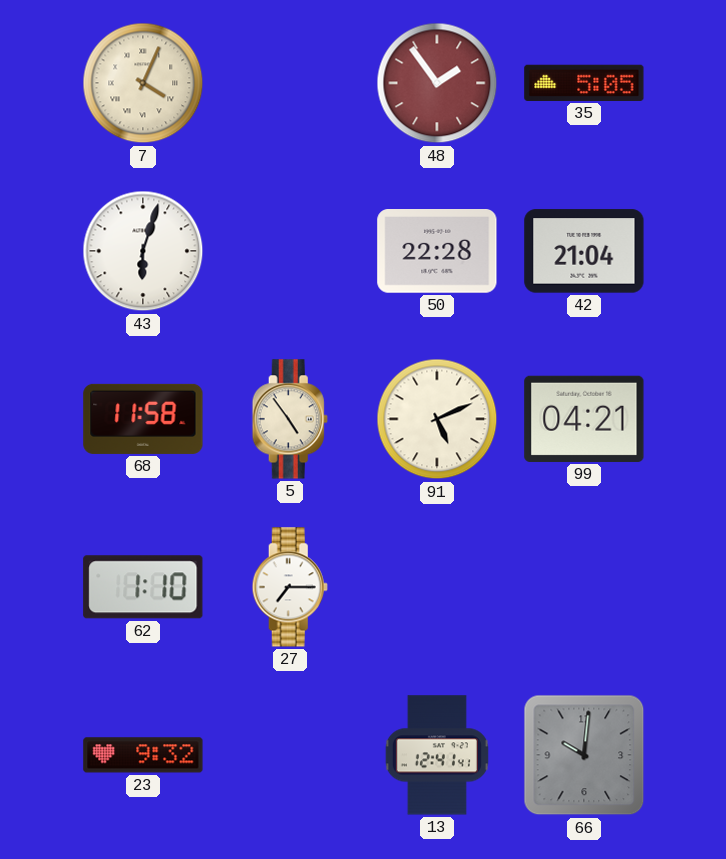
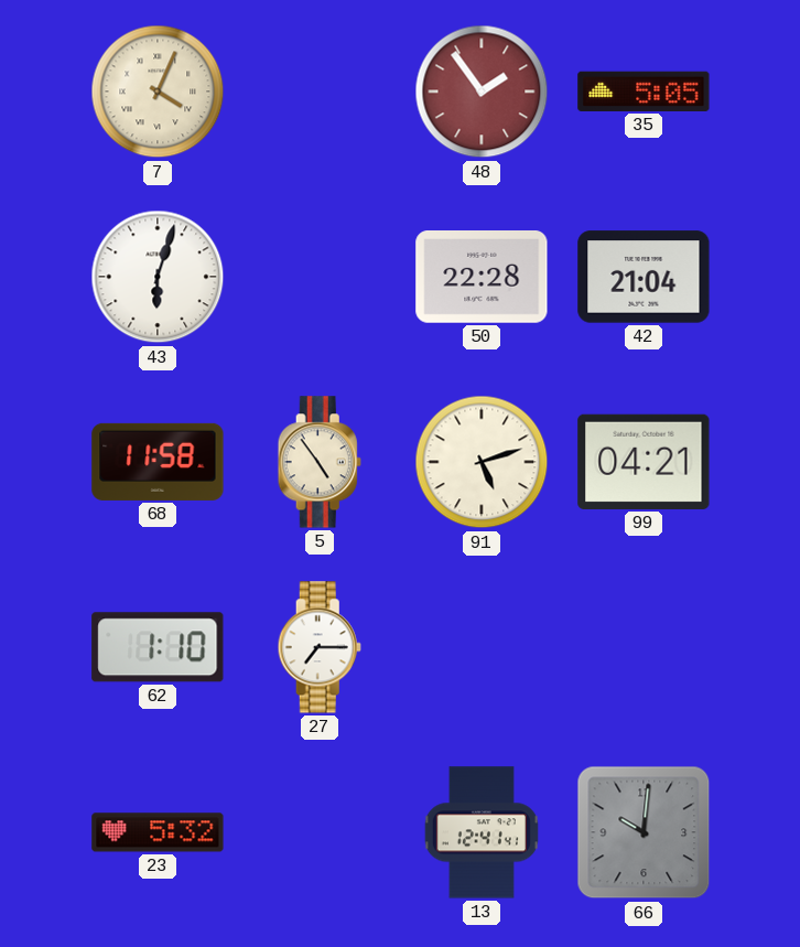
91: 5:11 -> 5:12
23: 9:32 -> 5:32
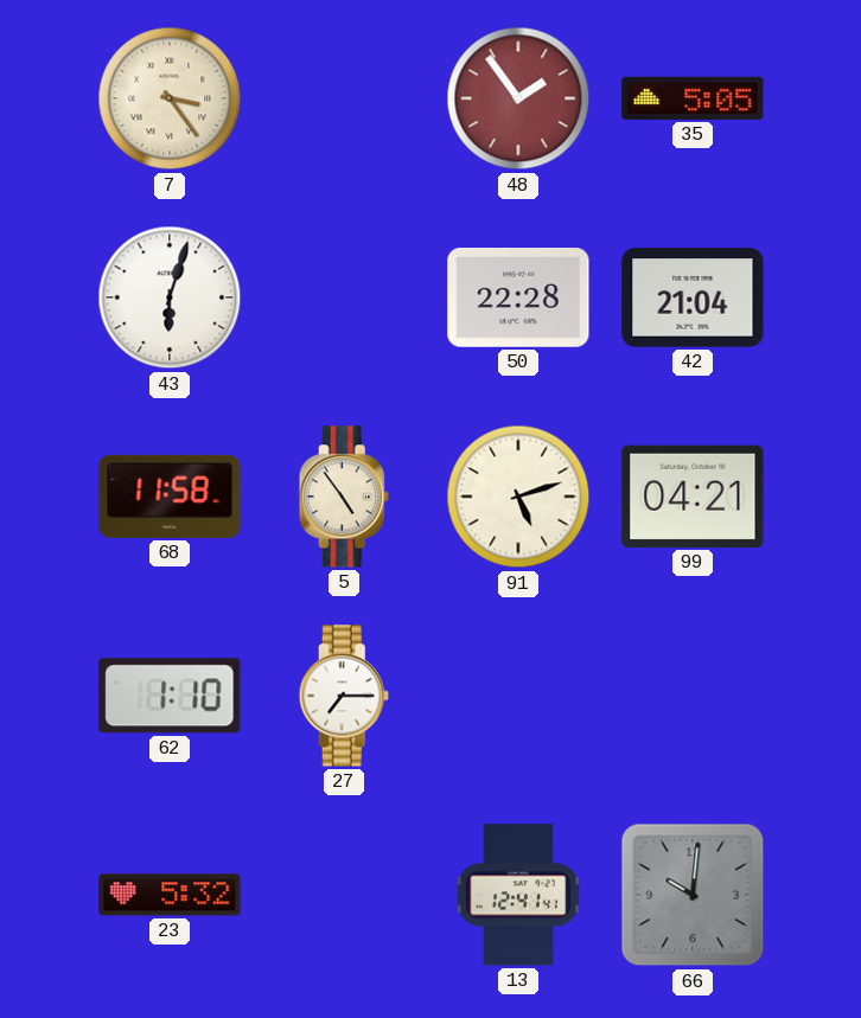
7: 4:04 -> 3:24
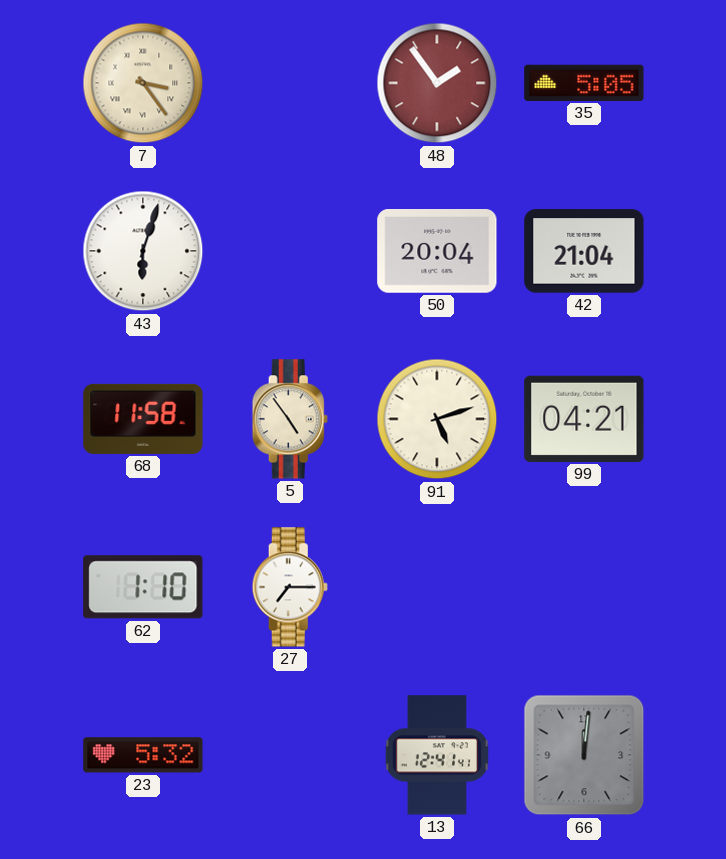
50: 22:28 -> 20:04
66: 10:01 -> 12:01
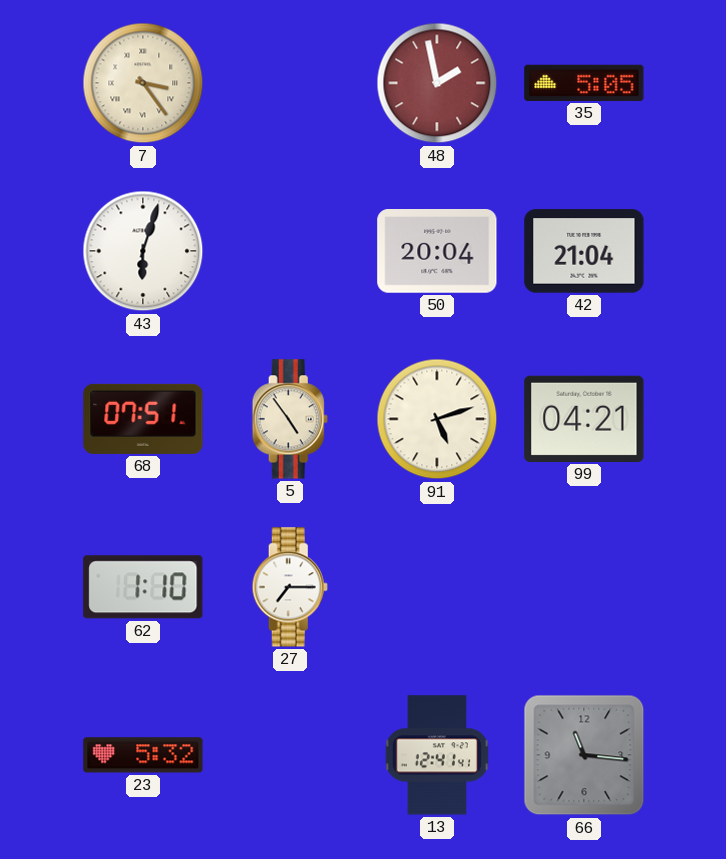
48: 1:54 -> 1:58
68: 11:58 -> 07:51
66: 12:01 -> 11:16
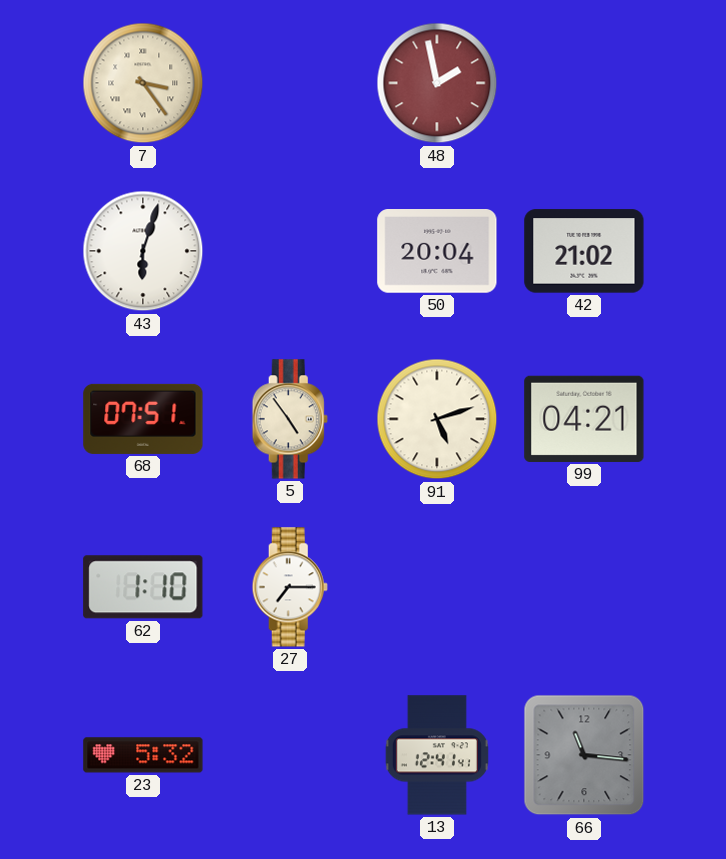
35: 5:05 -> none
42: 21:04 -> 21:02
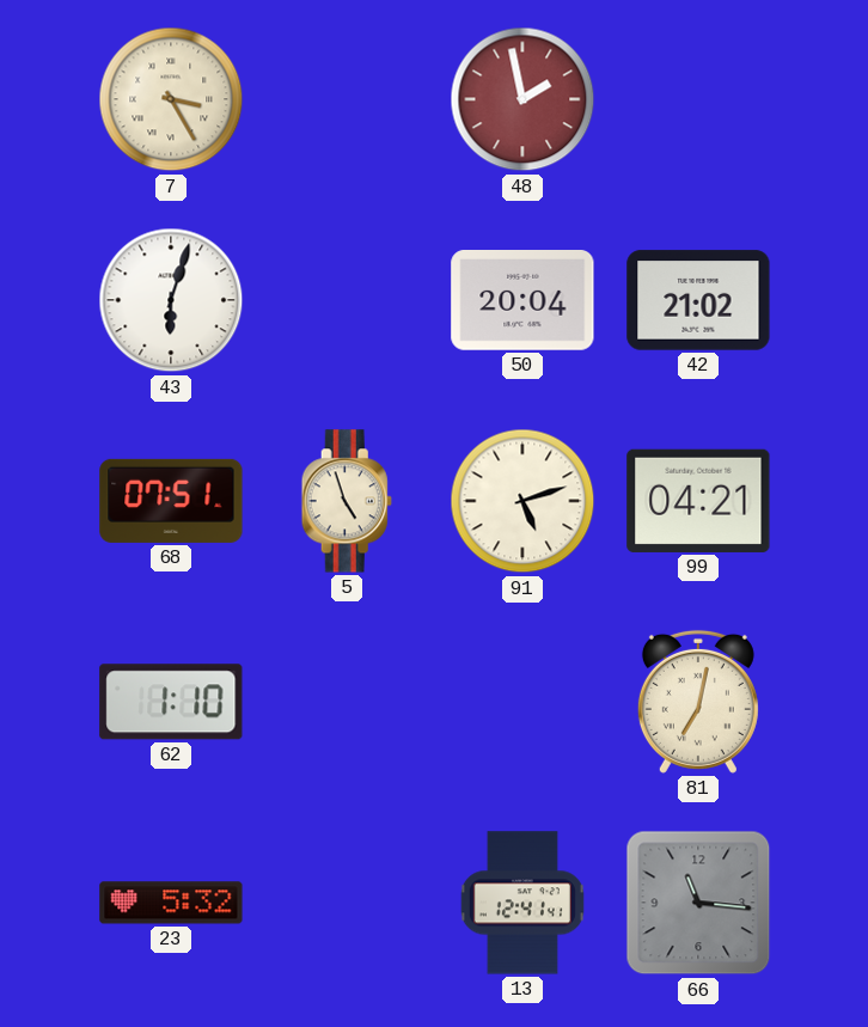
7: 3:24 -> 3:25
5: 4:54 -> 4:57
27: 7:15 -> none
81: none -> 7:02
